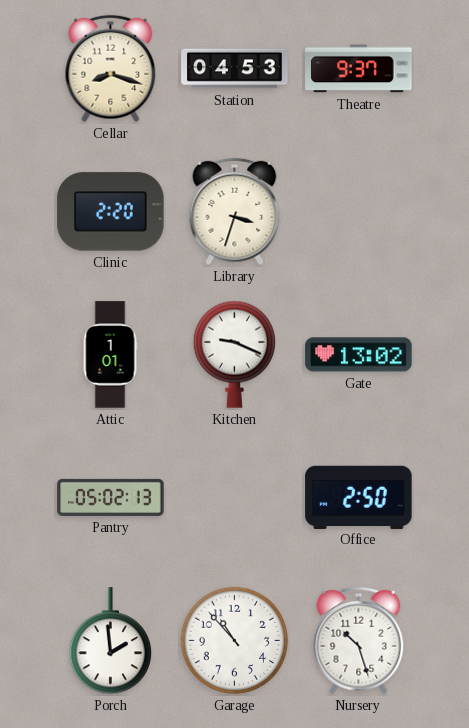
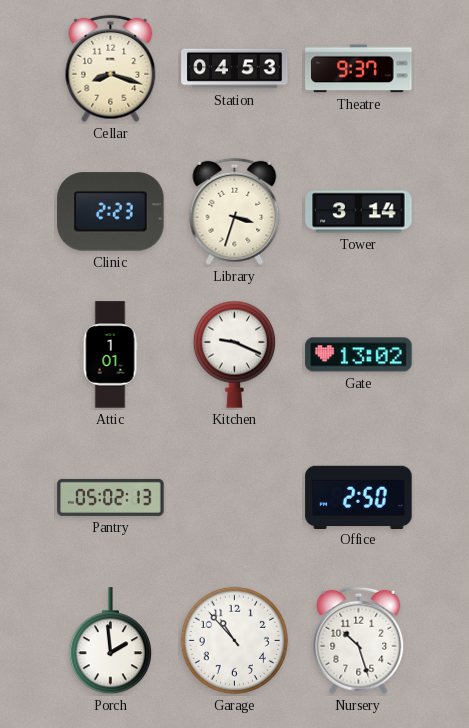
Clinic: 2:20 -> 2:23
Tower: none -> 3:14
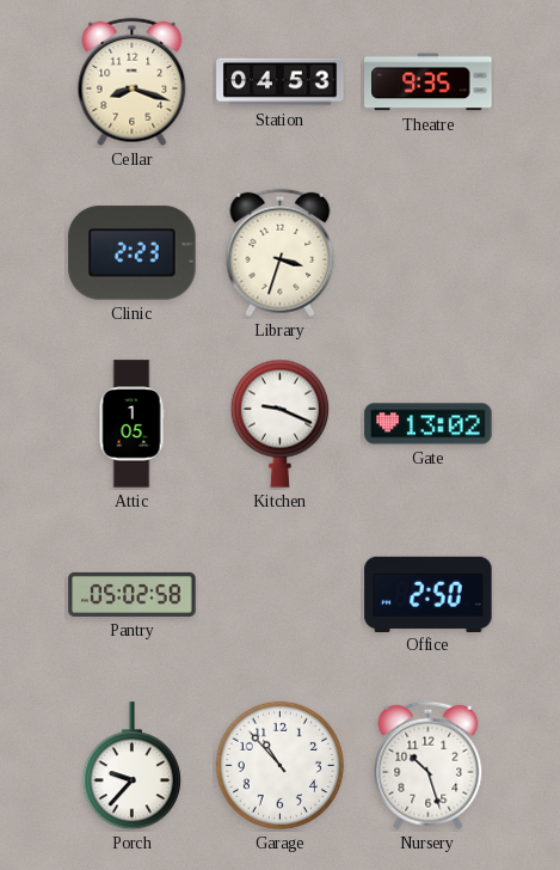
Theatre: 9:37 -> 9:35
Tower: 3:14 -> none
Attic: 1:01 -> 1:05
Pantry: 05:02:13 -> 05:02:58
Porch: 1:59 -> 9:37
